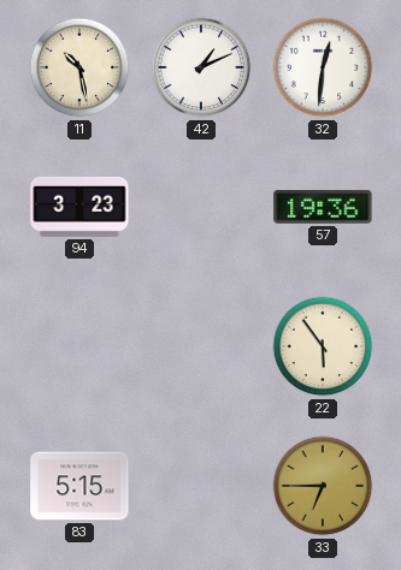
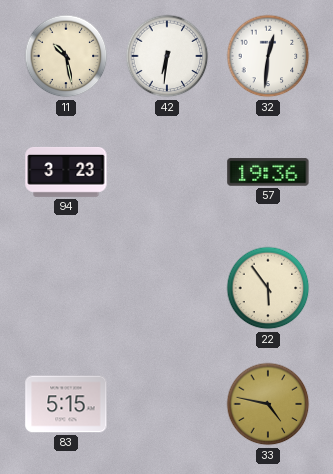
42: 1:11 -> 6:31
33: 6:45 -> 4:47
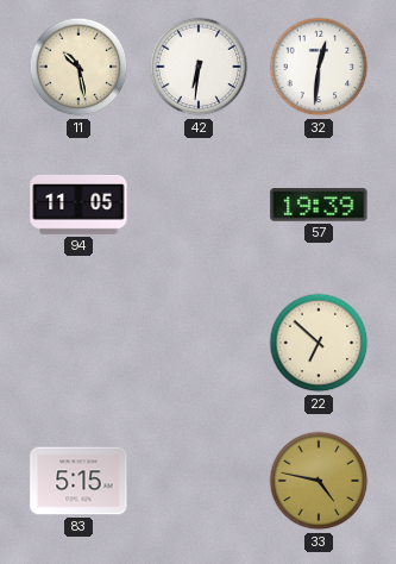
94: 3:23 -> 11:05
57: 19:36 -> 19:39
22: 5:54 -> 6:52
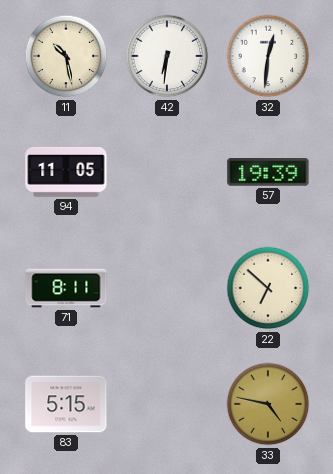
71: none -> 8:11
